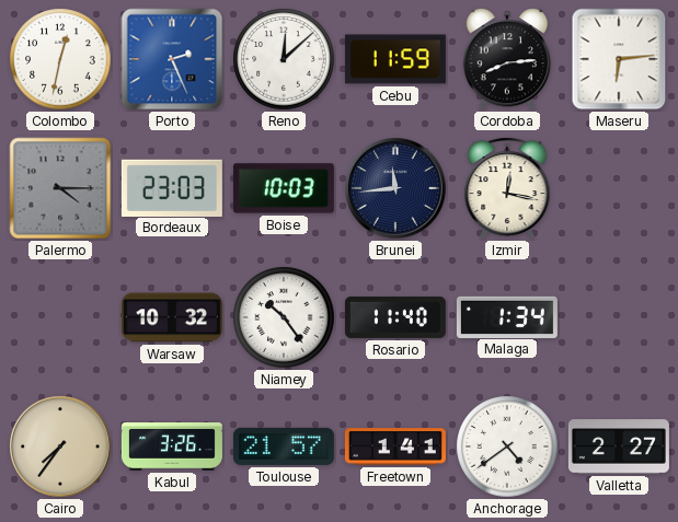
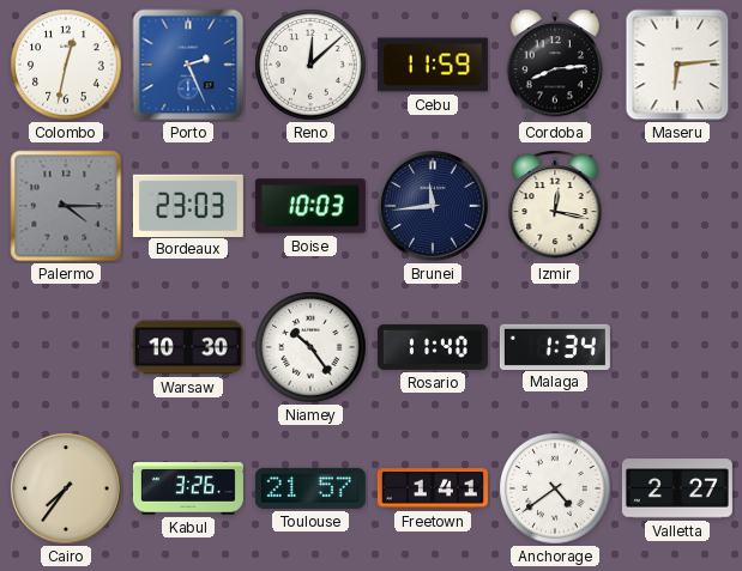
Warsaw: 10:32 -> 10:30
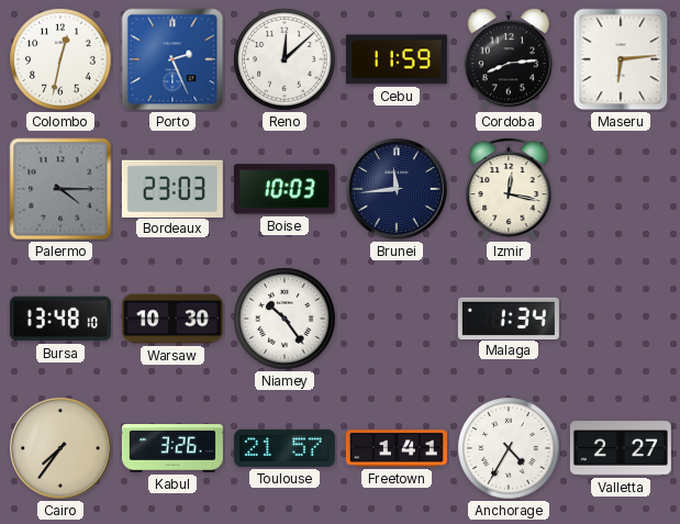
Bursa: none -> 13:48
Rosario: 11:40 -> none
Anchorage: 4:39 -> 4:35
